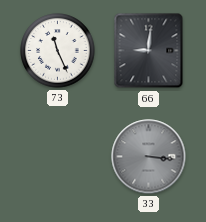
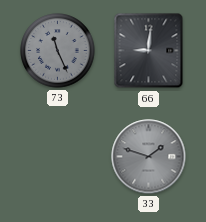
73 dial: white -> grey
33: 3:16 -> 1:48
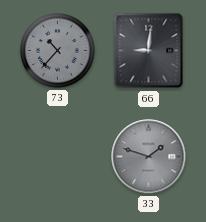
73: 11:26 -> 10:37
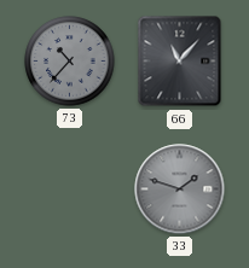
66: 9:01 -> 11:07
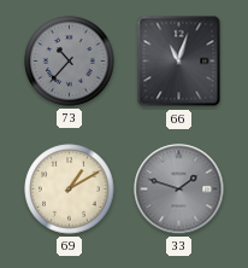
66: 11:07 -> 11:03
69: none -> 1:10
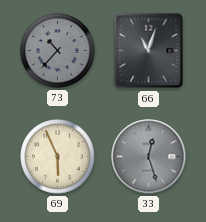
69: 1:10 -> 5:56
33: 1:48 -> 12:27
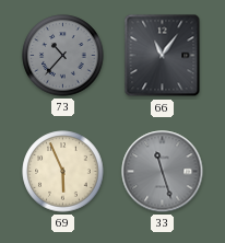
66: 11:03 -> 11:06
33: 12:27 -> 11:27
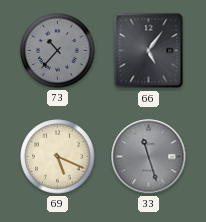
66: 11:06 -> 5:06
69: 5:56 -> 5:19
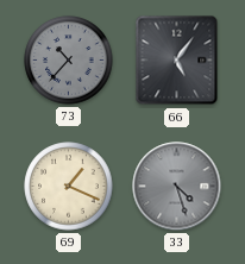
69: 5:19 -> 1:19
33: 11:27 -> 4:27
